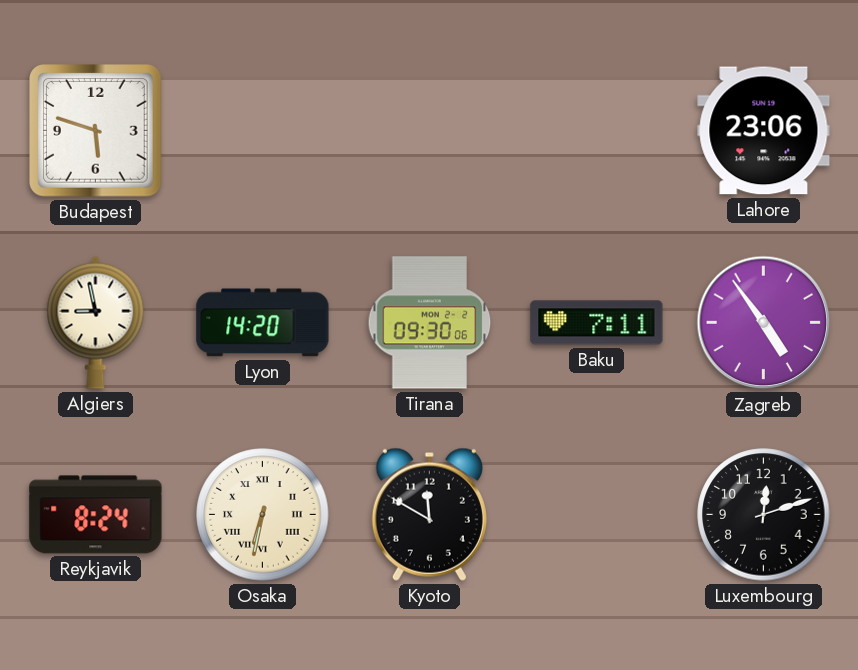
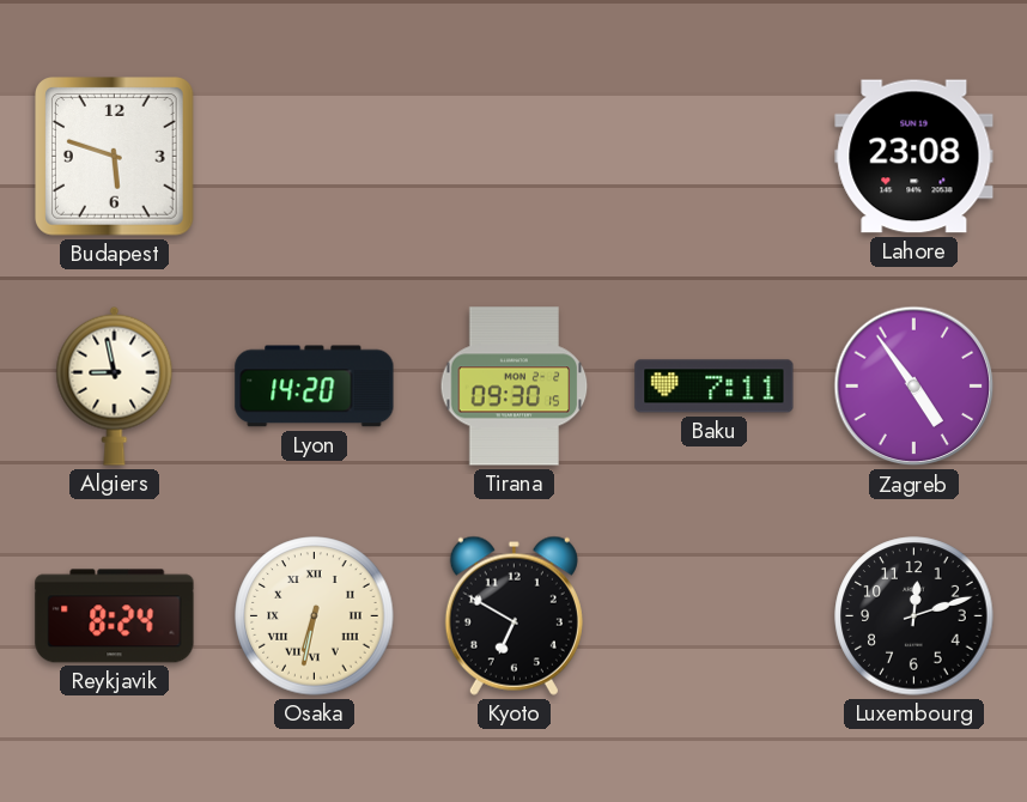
Lahore: 23:06 -> 23:08
Tirana: 09:30:06 -> 09:30:15
Kyoto: 11:50 -> 6:50
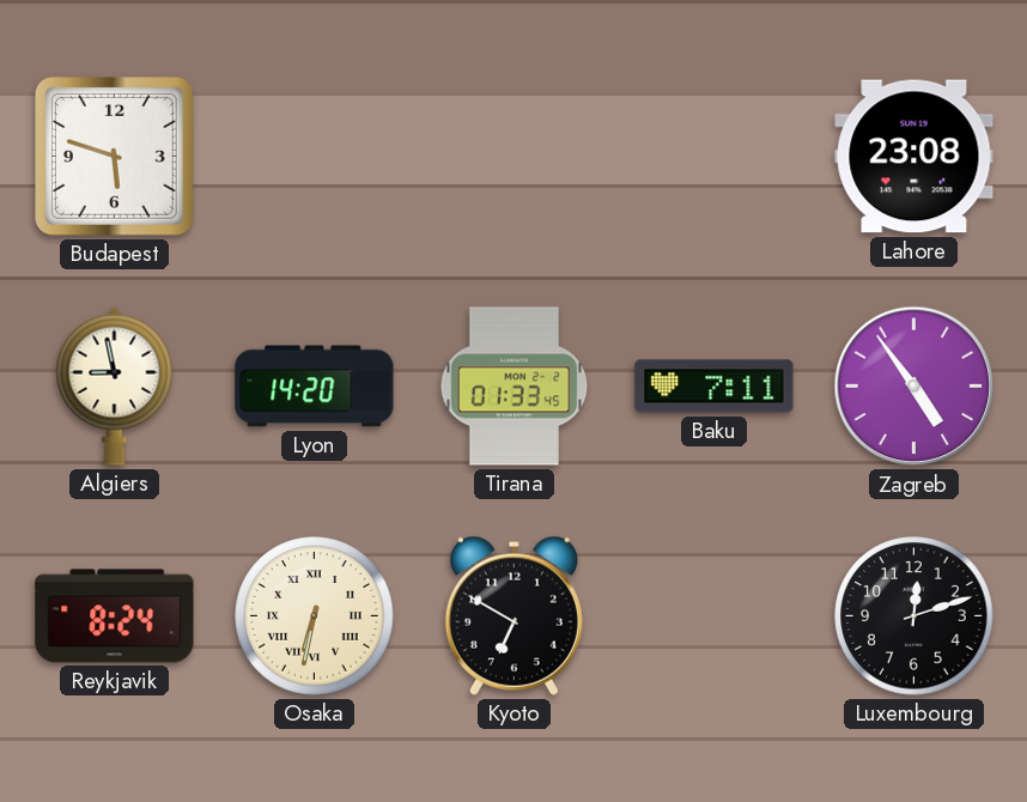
Tirana: 09:30 -> 01:33
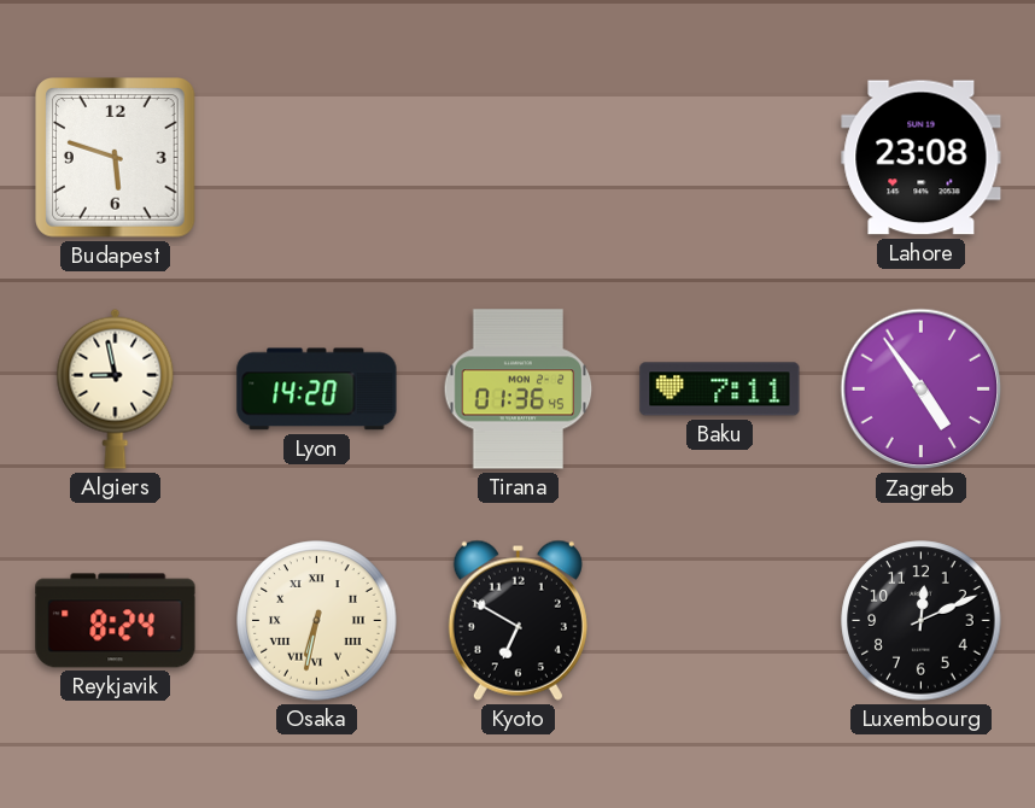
Tirana: 01:33 -> 01:36
Luxembourg: 12:12 -> 12:11
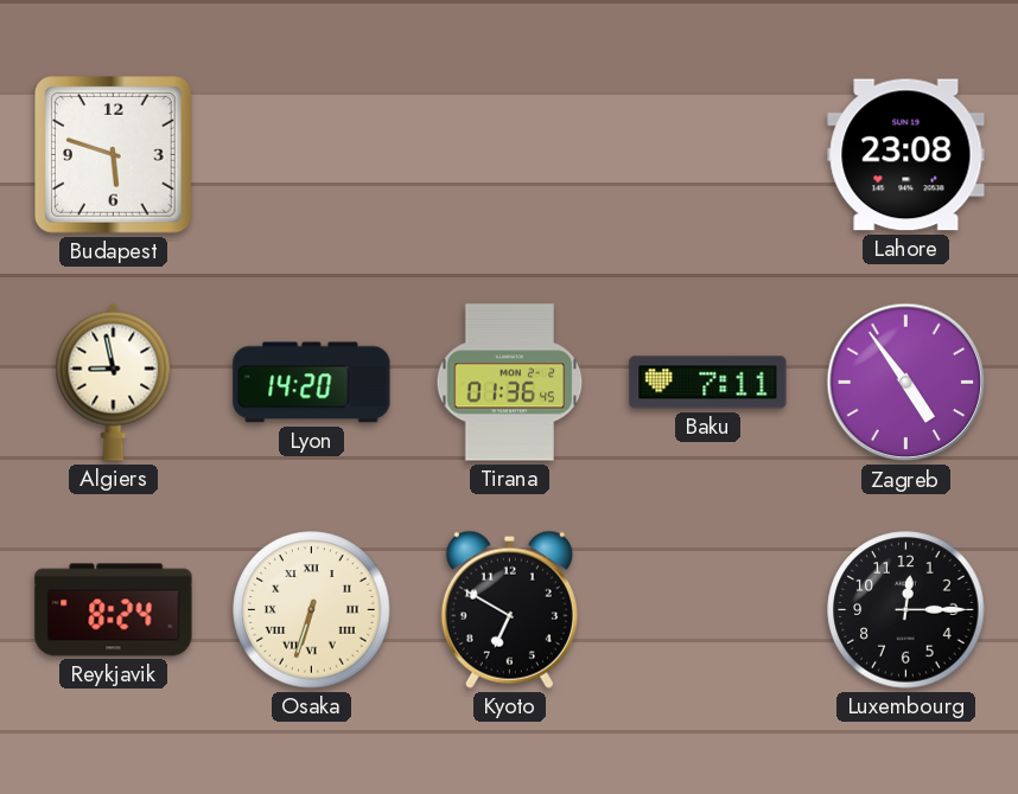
Osaka: 6:32 -> 6:33
Luxembourg: 12:11 -> 12:15
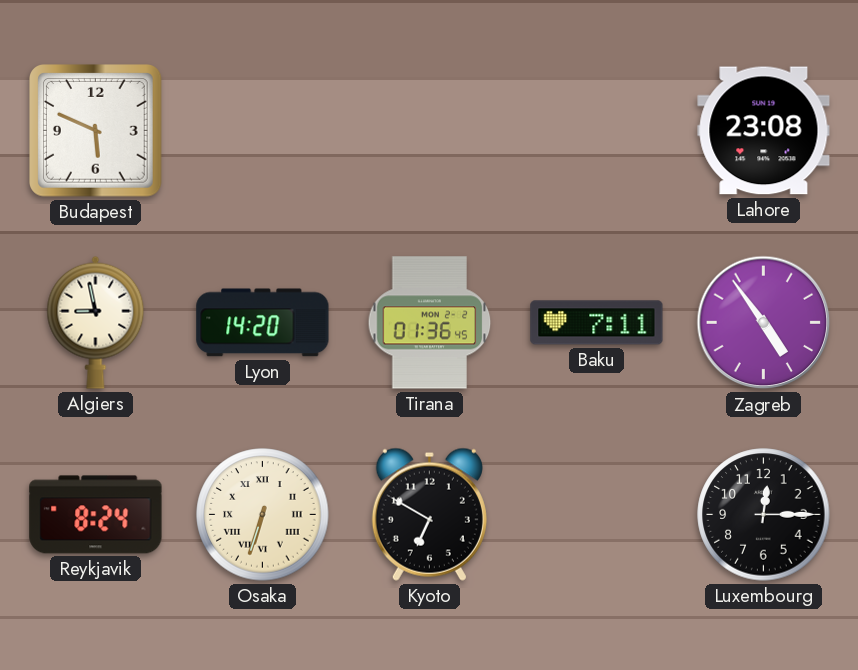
Budapest: 5:48 -> 5:49
